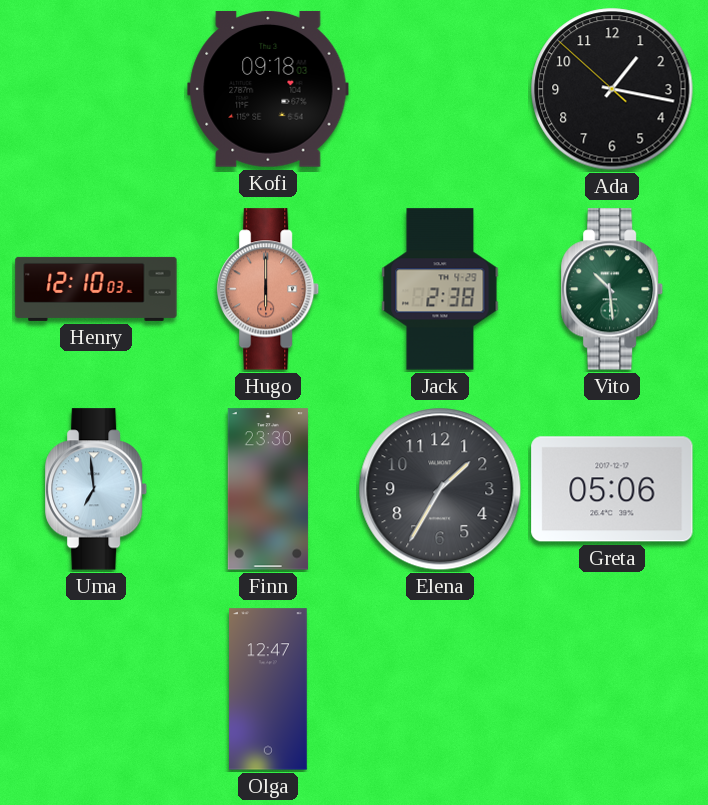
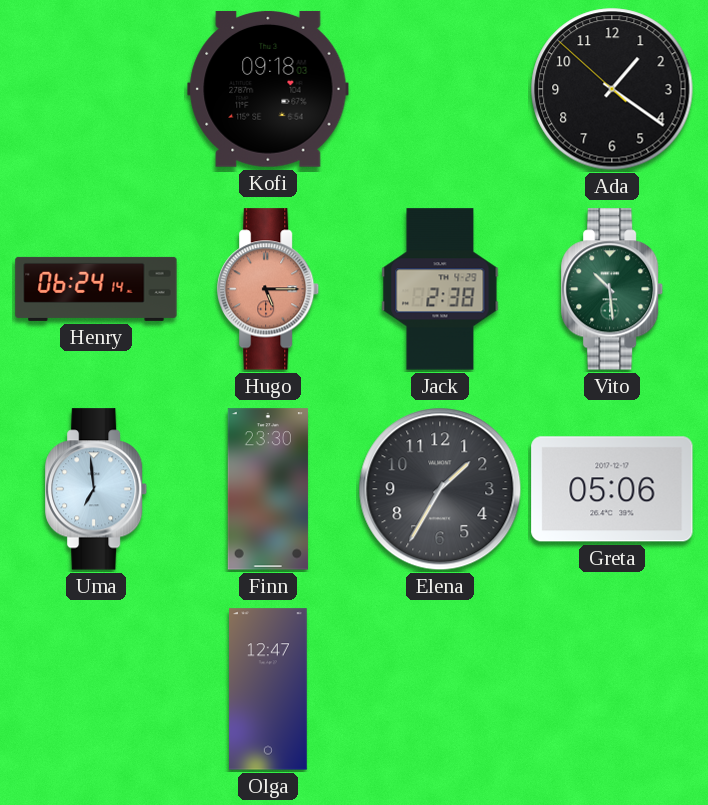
Ada: 1:16 -> 1:20
Henry: 12:10 -> 06:24
Hugo: 6:00 -> 5:15
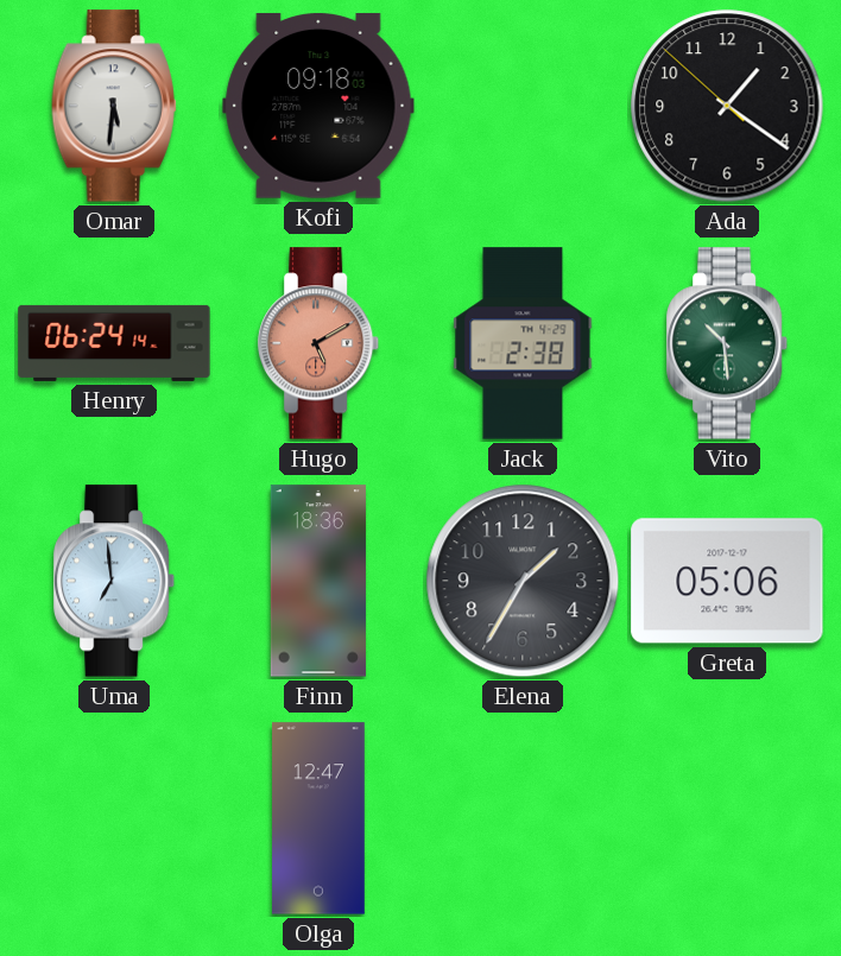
Omar: none -> 5:31
Hugo: 5:15 -> 5:10
Finn: 23:30 -> 18:36
